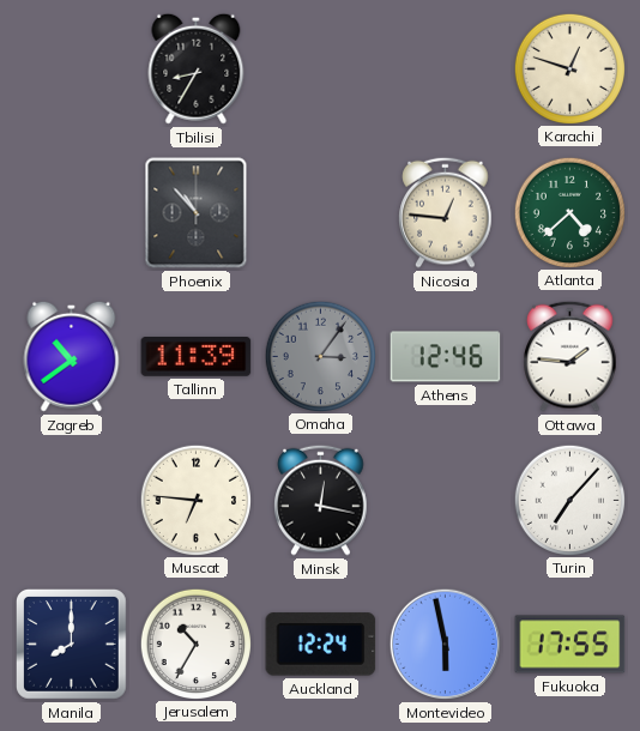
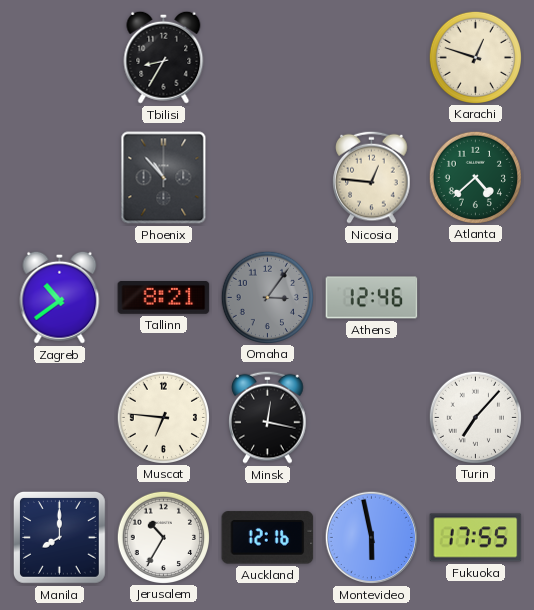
Tallinn: 11:39 -> 8:21
Ottawa: 1:46 -> none
Auckland: 12:24 -> 12:16
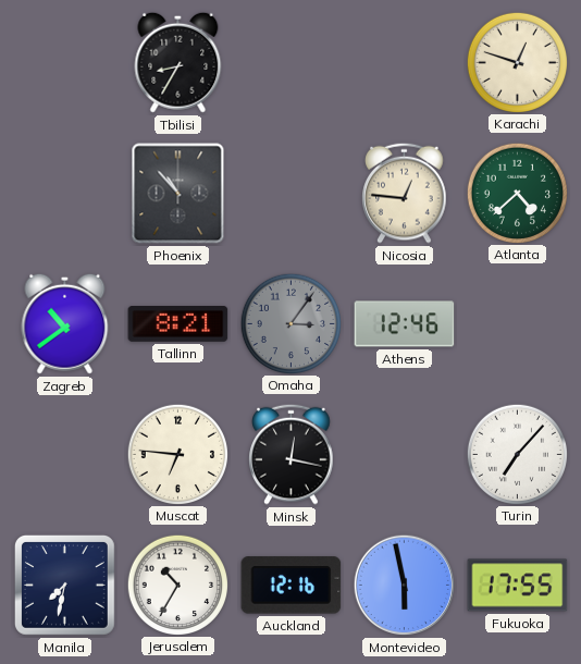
Manila: 8:00 -> 7:32
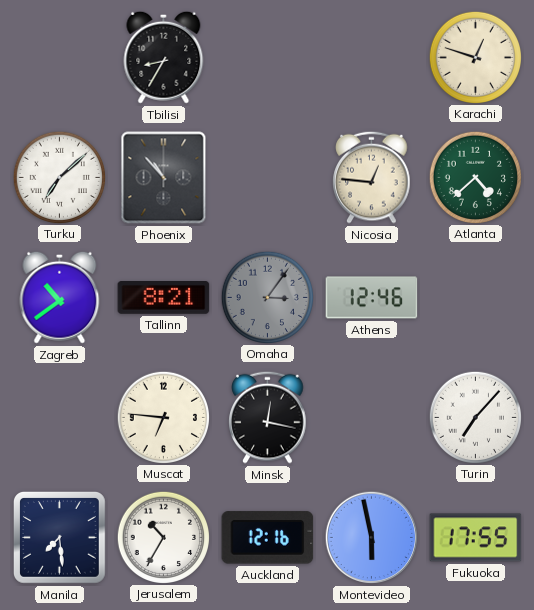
Turku: none -> 7:08
Manila: 7:32 -> 7:29
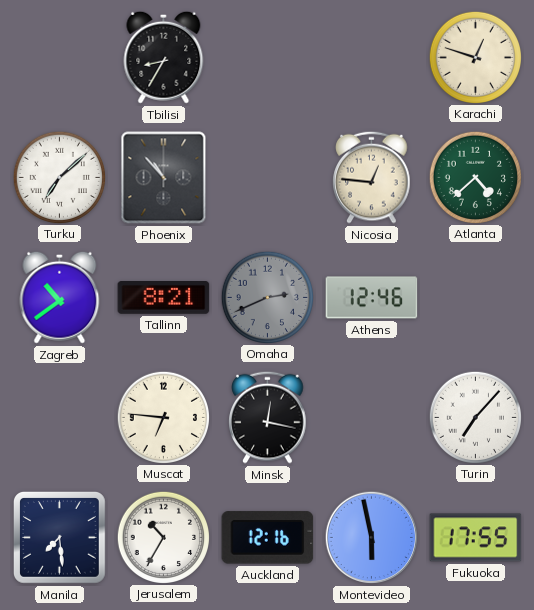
Omaha: 3:06 -> 2:41
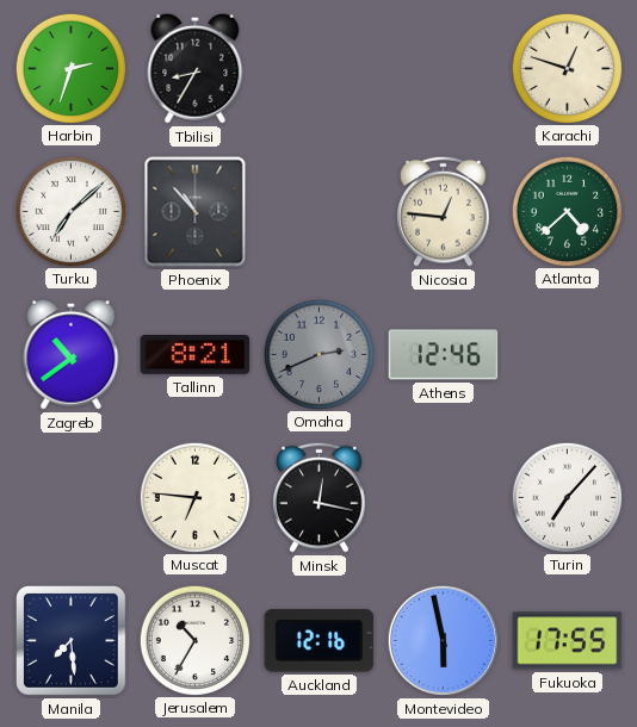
Harbin: none -> 2:33
